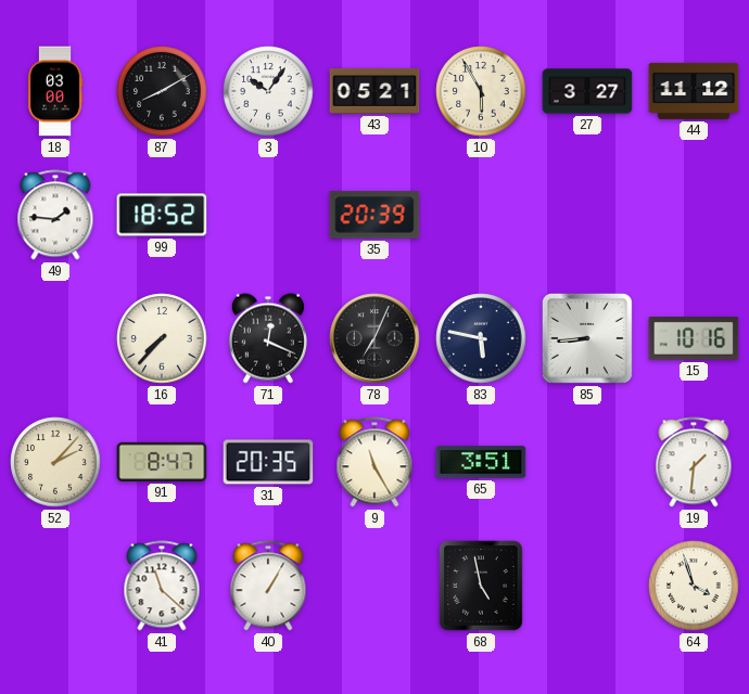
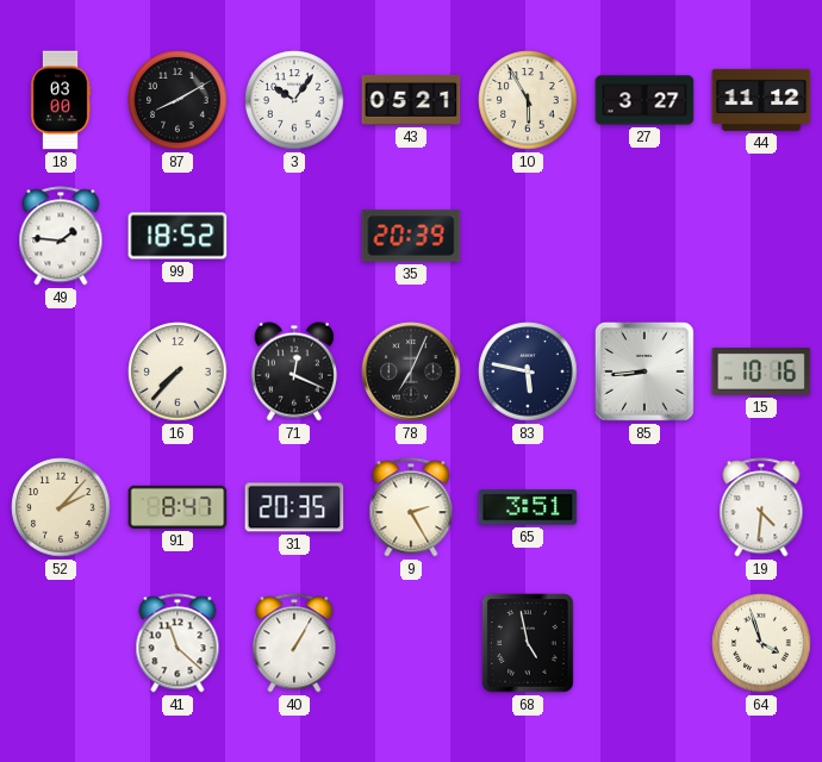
9: 11:25 -> 2:25
19: 1:31 -> 4:31
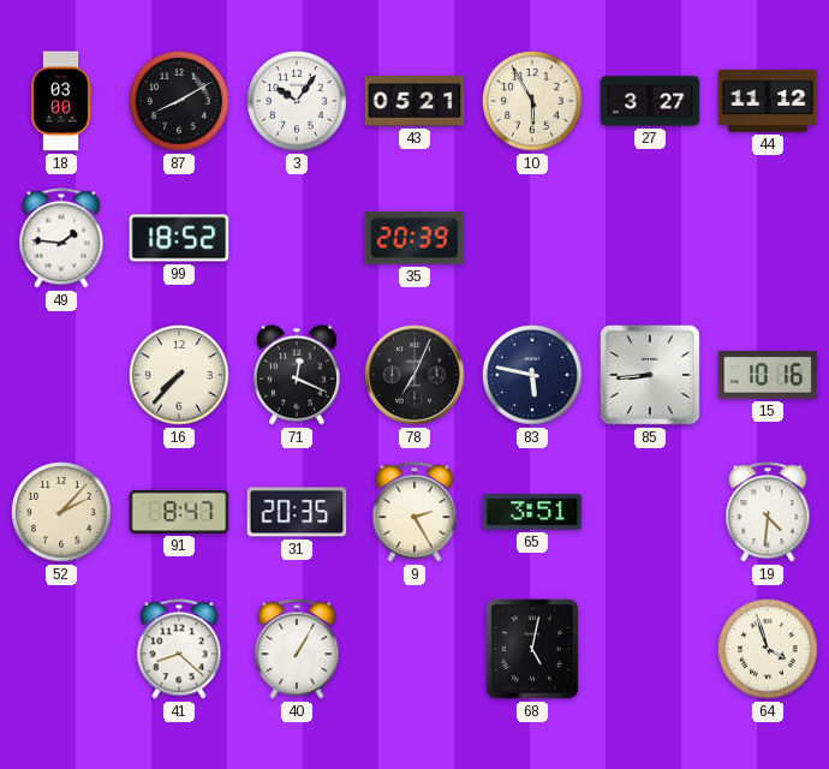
41: 11:22 -> 8:22
68: 4:58 -> 5:02
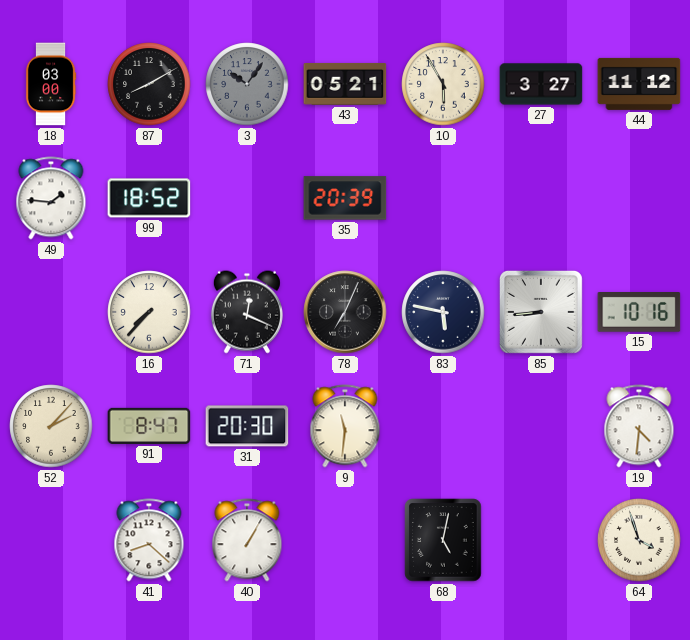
3 dial: white -> grey
31: 20:35 -> 20:30
9: 2:25 -> 11:31
65: 3:51 -> none
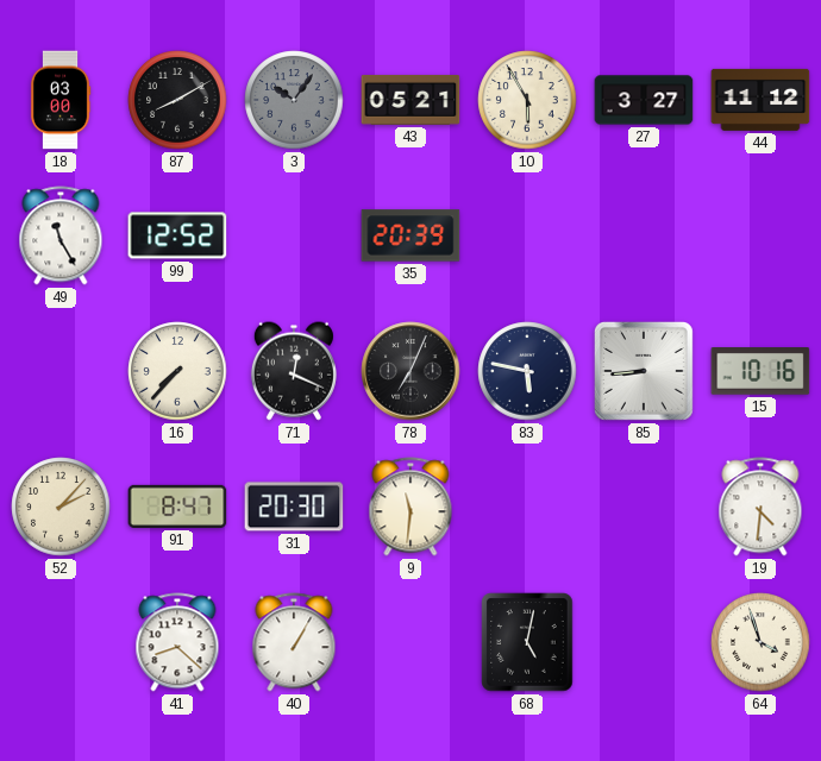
49: 1:46 -> 11:25
99: 18:52 -> 12:52
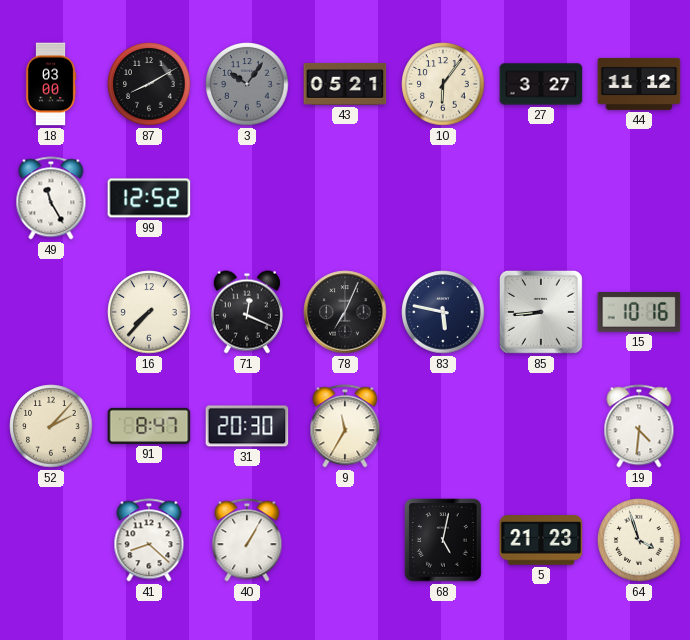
10: 5:55 -> 6:06
35: 20:39 -> none
9: 11:31 -> 11:35
5: none -> 21:23
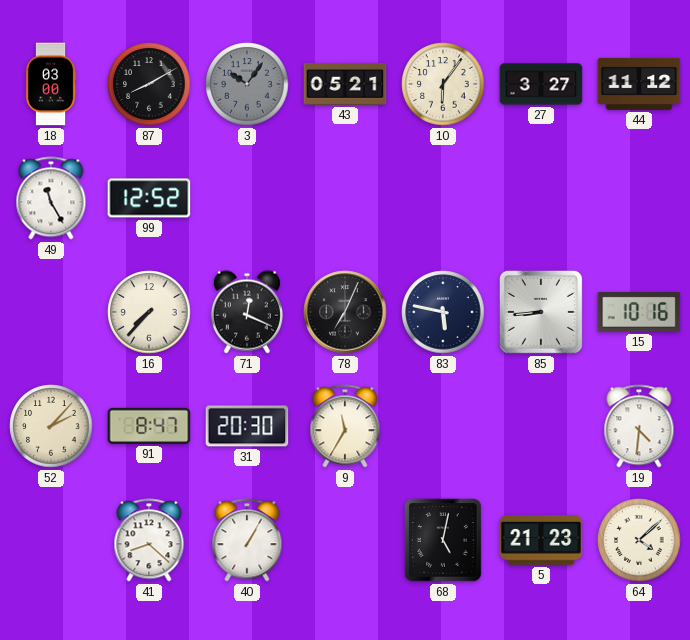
64: 3:57 -> 4:08
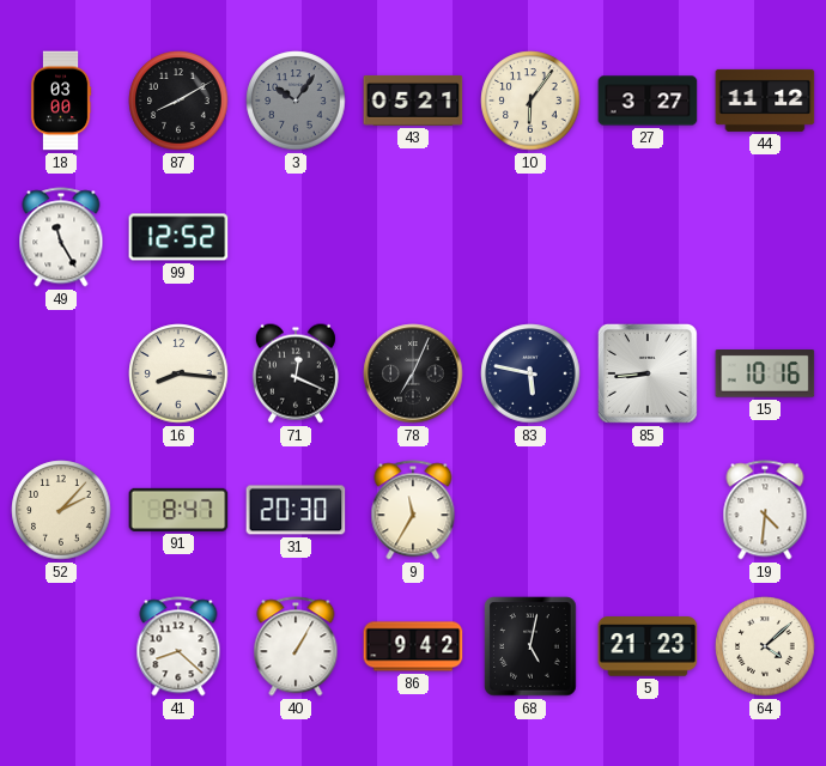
16: 7:37 -> 8:16
86: none -> 9:42
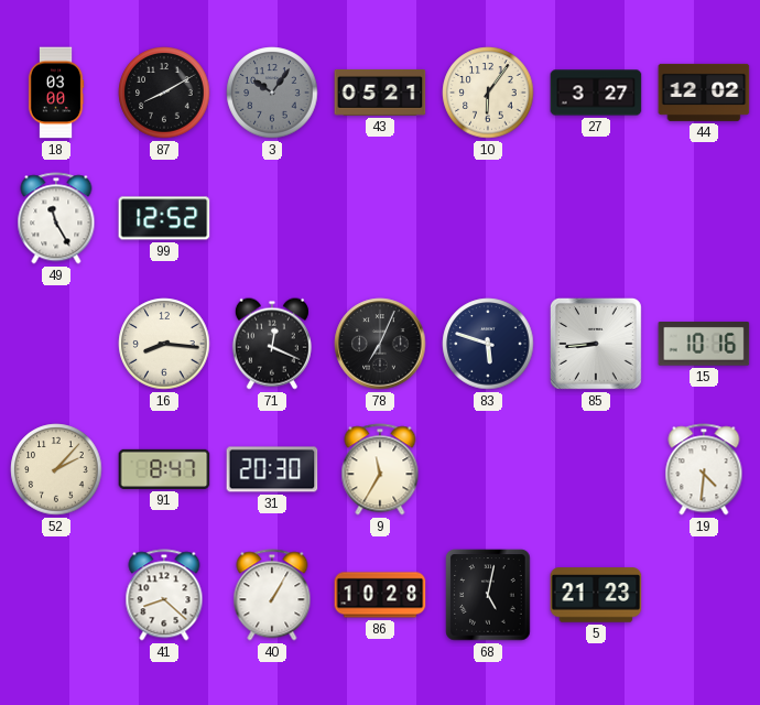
44: 11:12 -> 12:02
83: 5:47 -> 5:48
86: 9:42 -> 10:28
64: 4:08 -> none
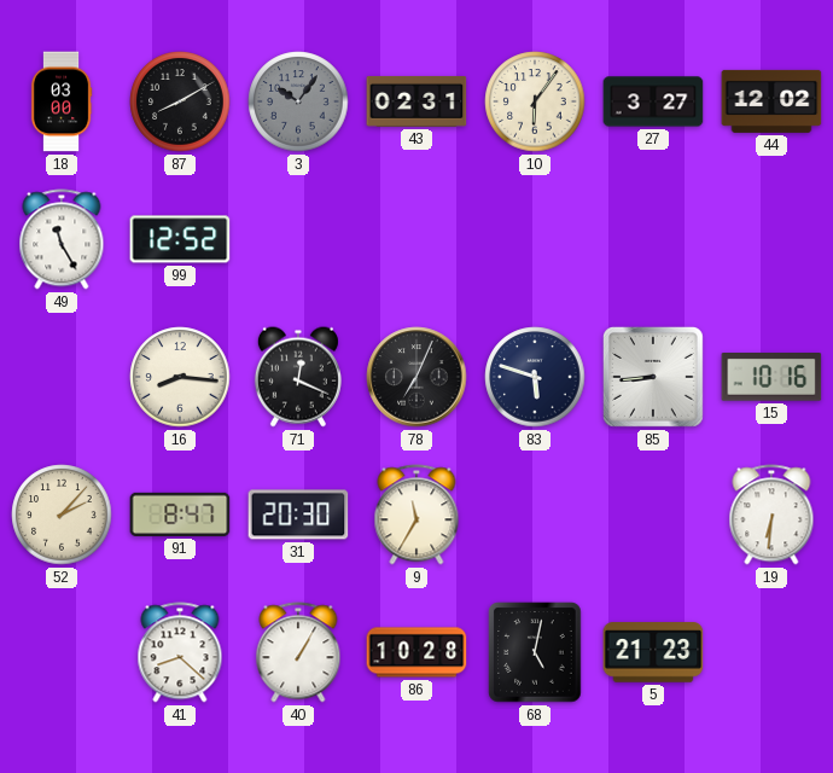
43: 05:21 -> 02:31
19: 4:31 -> 6:31
